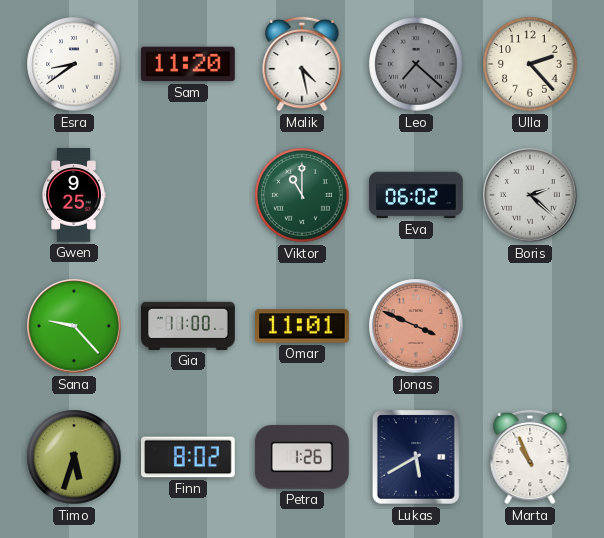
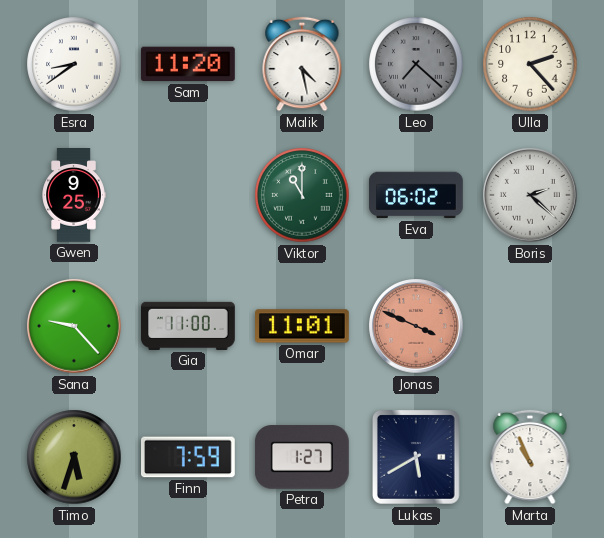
Finn: 8:02 -> 7:59
Petra: 1:26 -> 1:27
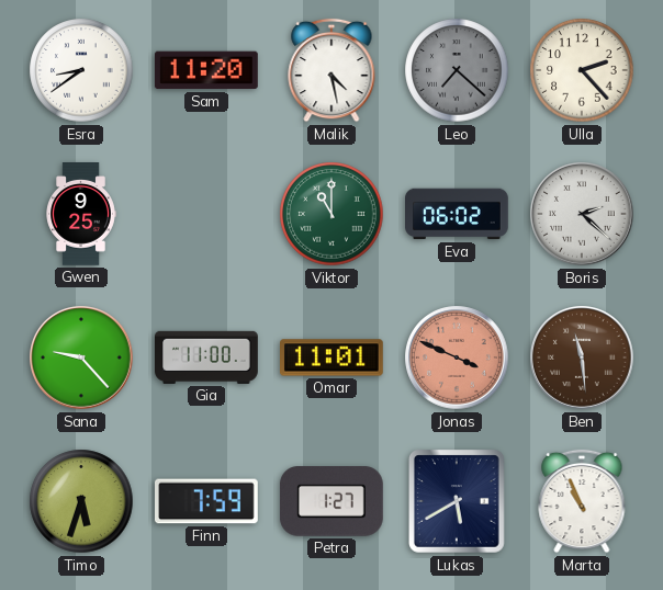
Ben: none -> 11:29
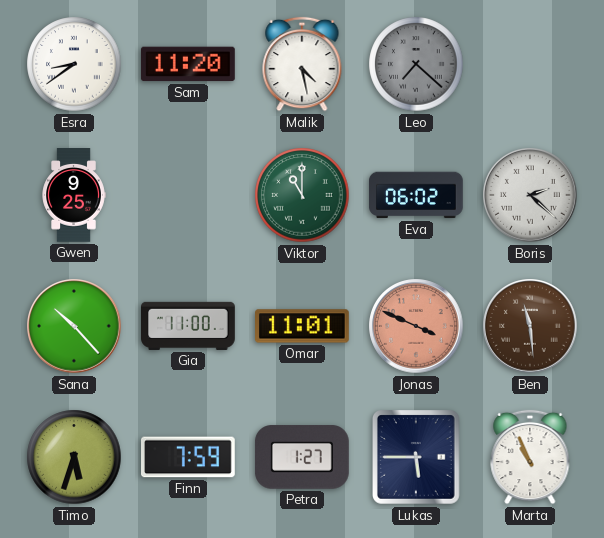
Ulla: 2:23 -> none
Sana: 9:23 -> 10:23
Lukas: 5:40 -> 5:45
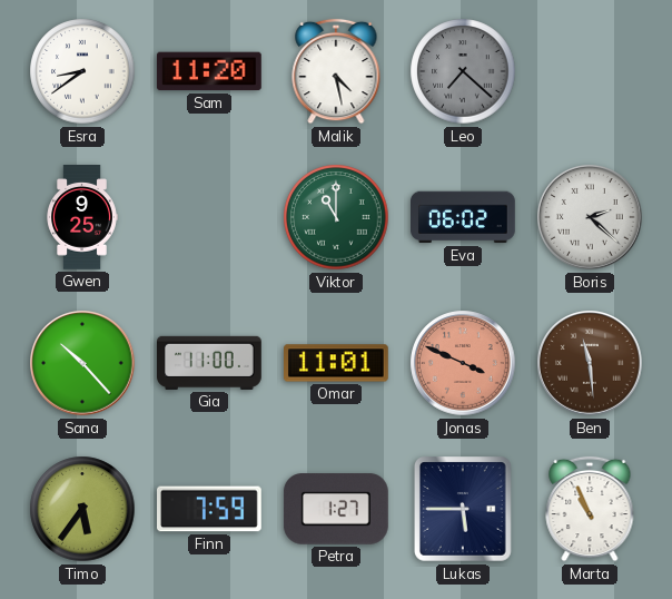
Timo: 5:33 -> 5:36
